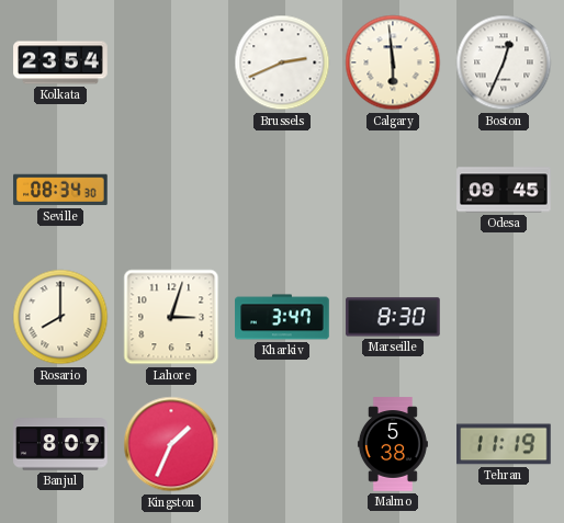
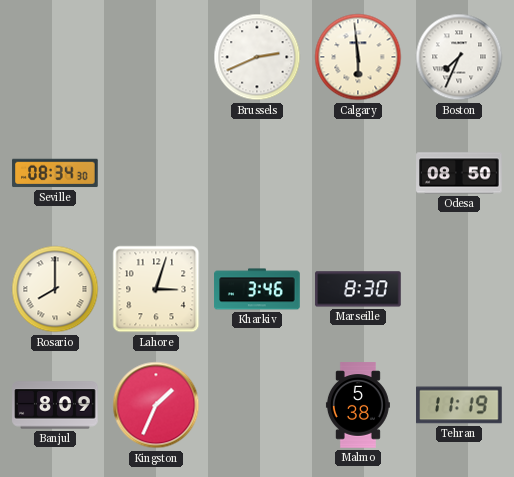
Kolkata: 23:54 -> none
Boston: 12:34 -> 7:34
Odesa: 09:45 -> 08:50
Kharkiv: 3:47 -> 3:46
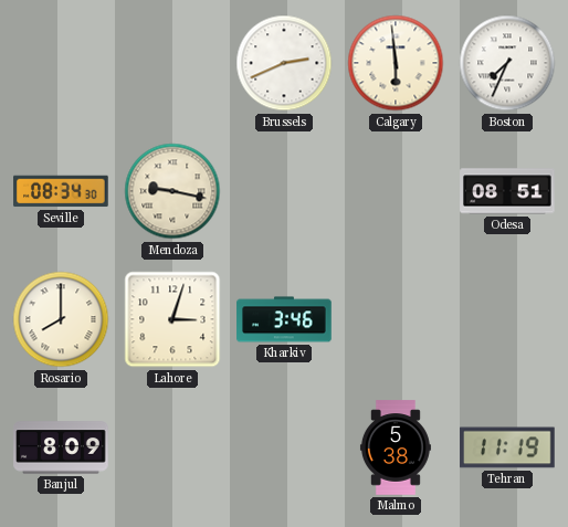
Mendoza: none -> 9:17
Odesa: 08:50 -> 08:51
Marseille: 8:30 -> none
Kingston: 1:34 -> none
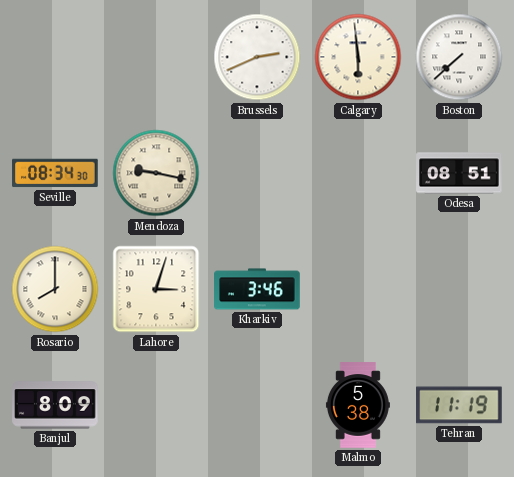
Boston: 7:34 -> 7:38
